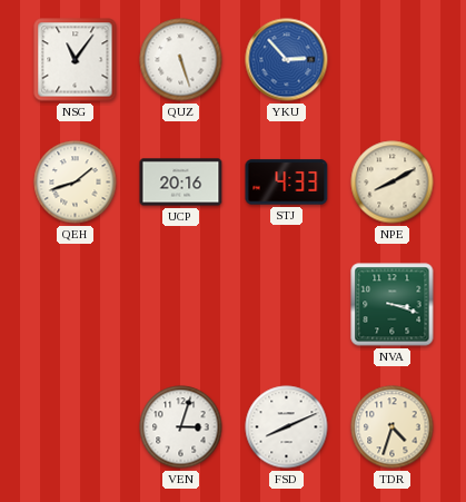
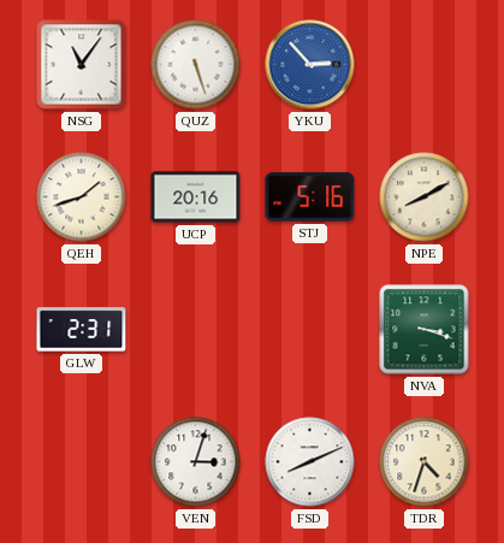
STJ: 4:33 -> 5:16
GLW: none -> 2:31
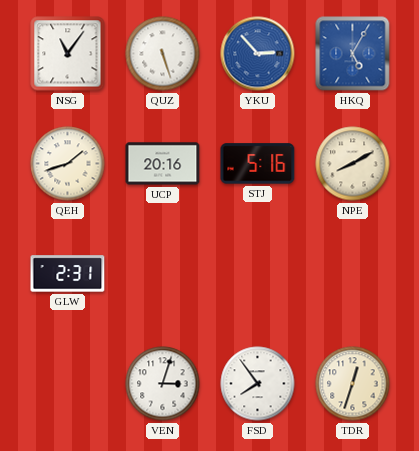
HKQ: none -> 5:05
NVA: 3:18 -> none
FSD: 8:11 -> 7:54
TDR: 4:33 -> 12:33
